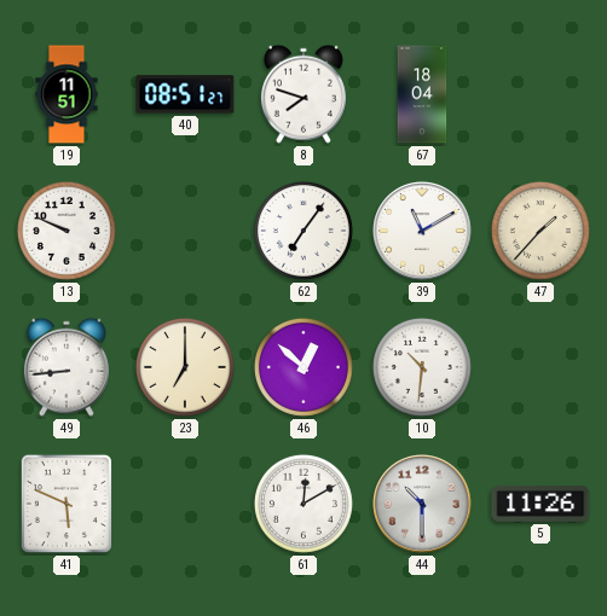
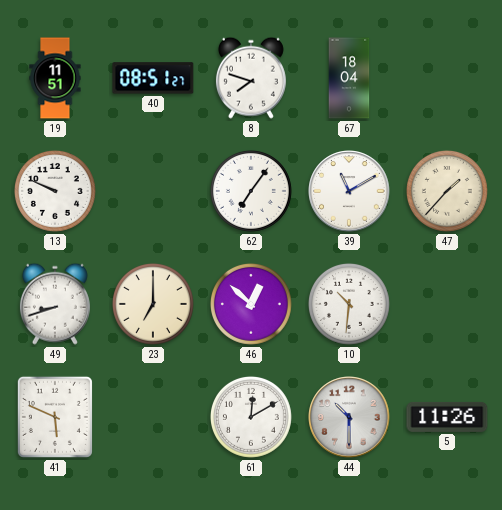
49: 8:44 -> 8:42
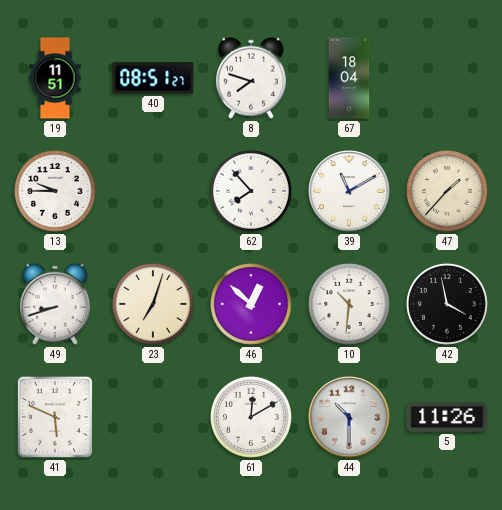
13: 9:49 -> 9:45
62: 7:06 -> 7:53
23: 7:00 -> 7:03
42: none -> 3:58
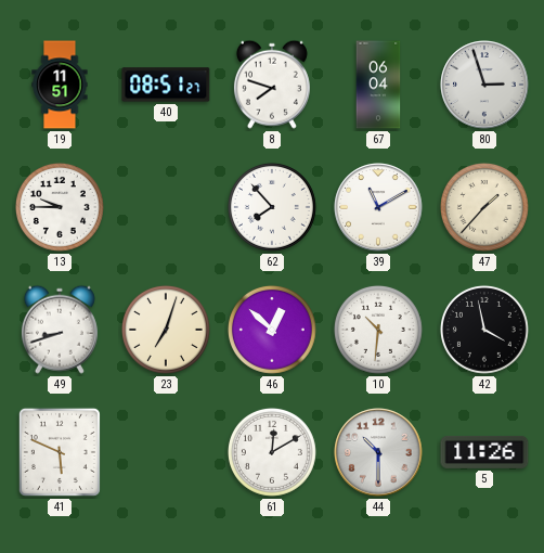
67: 18:04 -> 06:04
80: none -> 2:57
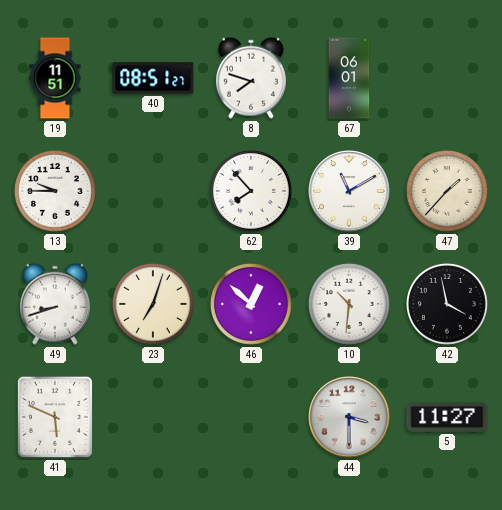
67: 06:04 -> 06:01
80: 2:57 -> none
61: 12:10 -> none
44: 10:30 -> 3:30
5: 11:26 -> 11:27
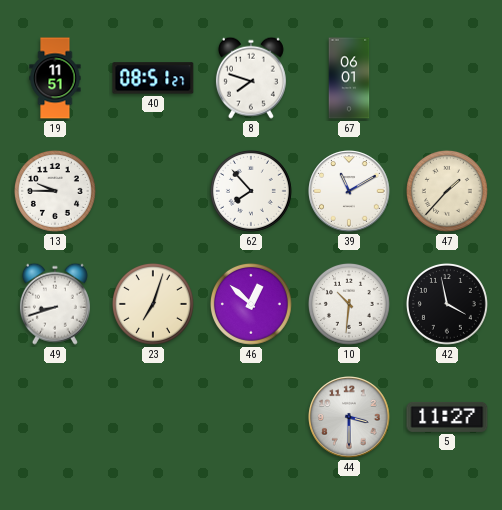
41: 5:49 -> none
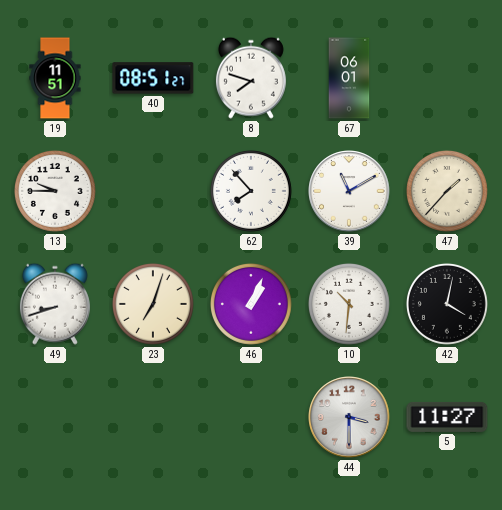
46: 12:52 -> 1:04
42: 3:58 -> 4:02
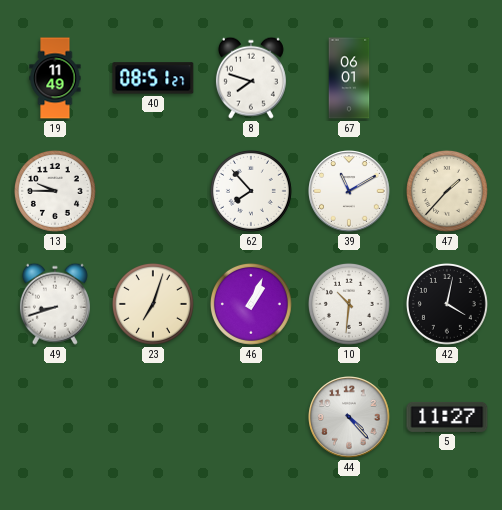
19: 11:51 -> 11:49
44: 3:30 -> 4:23
